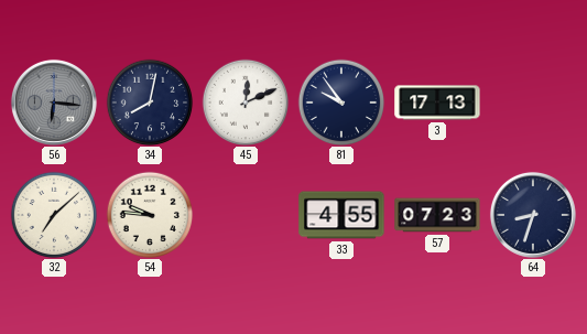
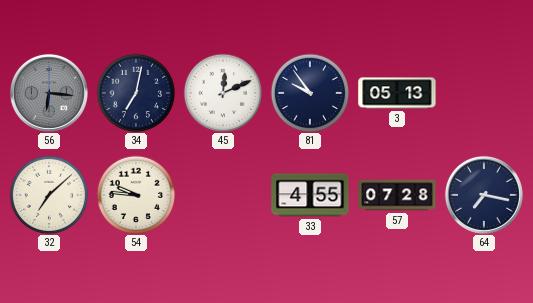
34: 8:02 -> 7:02
3: 17:13 -> 05:13
57: 07:23 -> 07:28
64: 8:33 -> 7:17
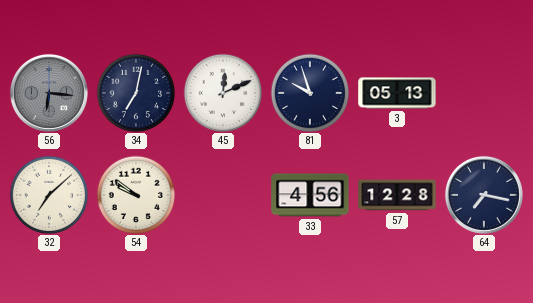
81: 9:54 -> 9:57
54: 9:46 -> 9:51
33: 4:55 -> 4:56
57: 07:28 -> 12:28
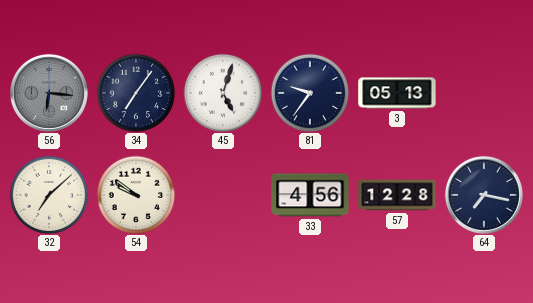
34: 7:02 -> 7:06
45: 12:11 -> 5:03
81: 9:57 -> 9:36
